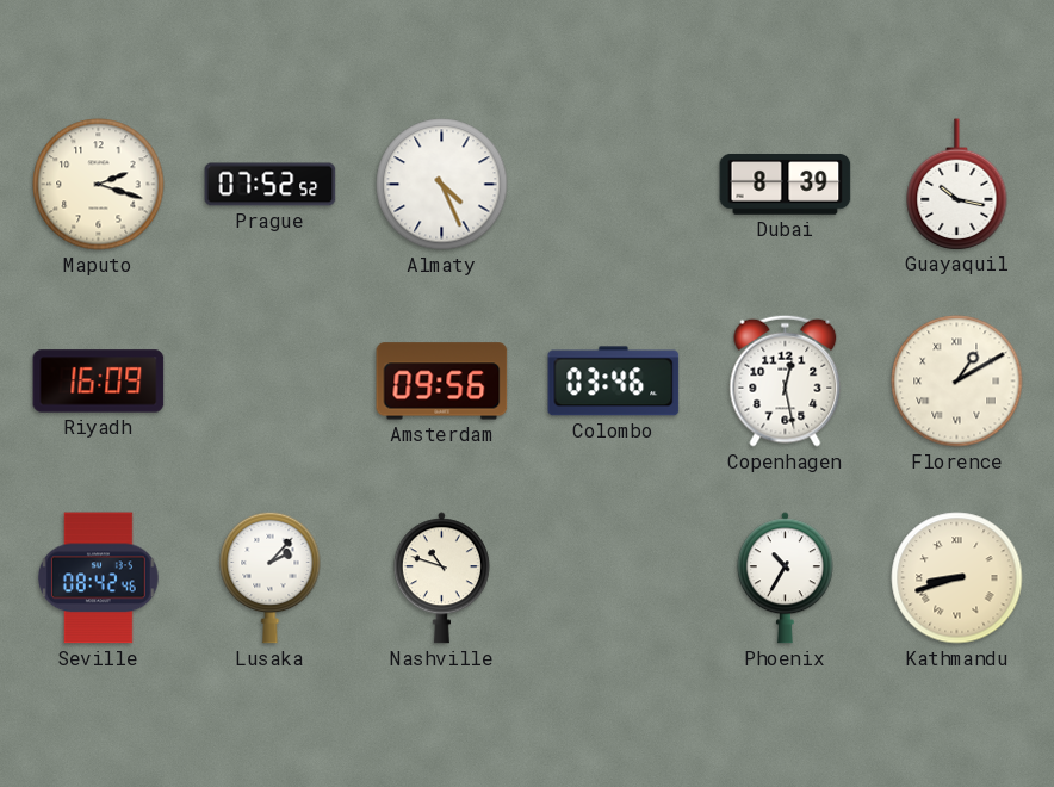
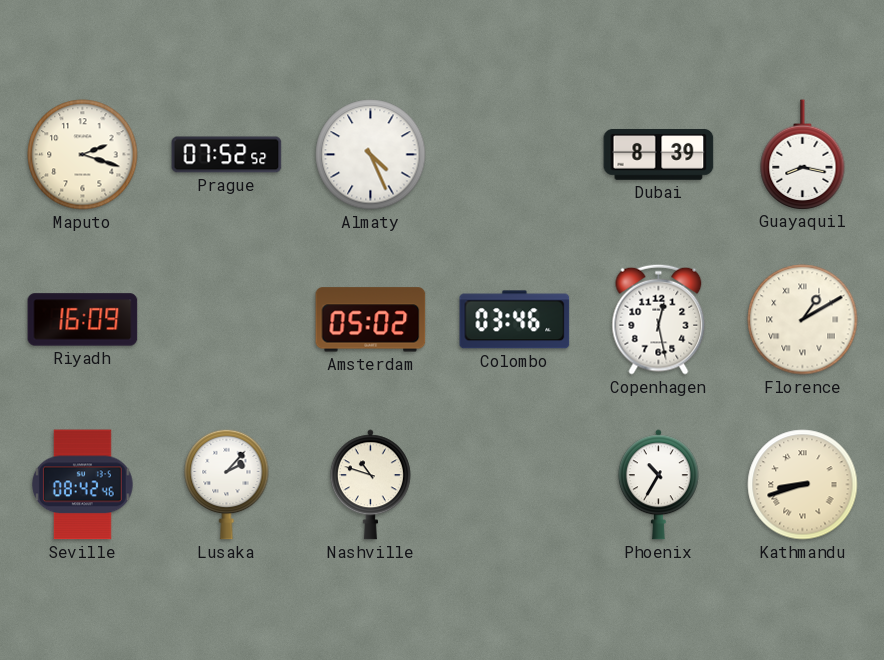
Guayaquil: 10:17 -> 8:17
Amsterdam: 09:56 -> 05:02
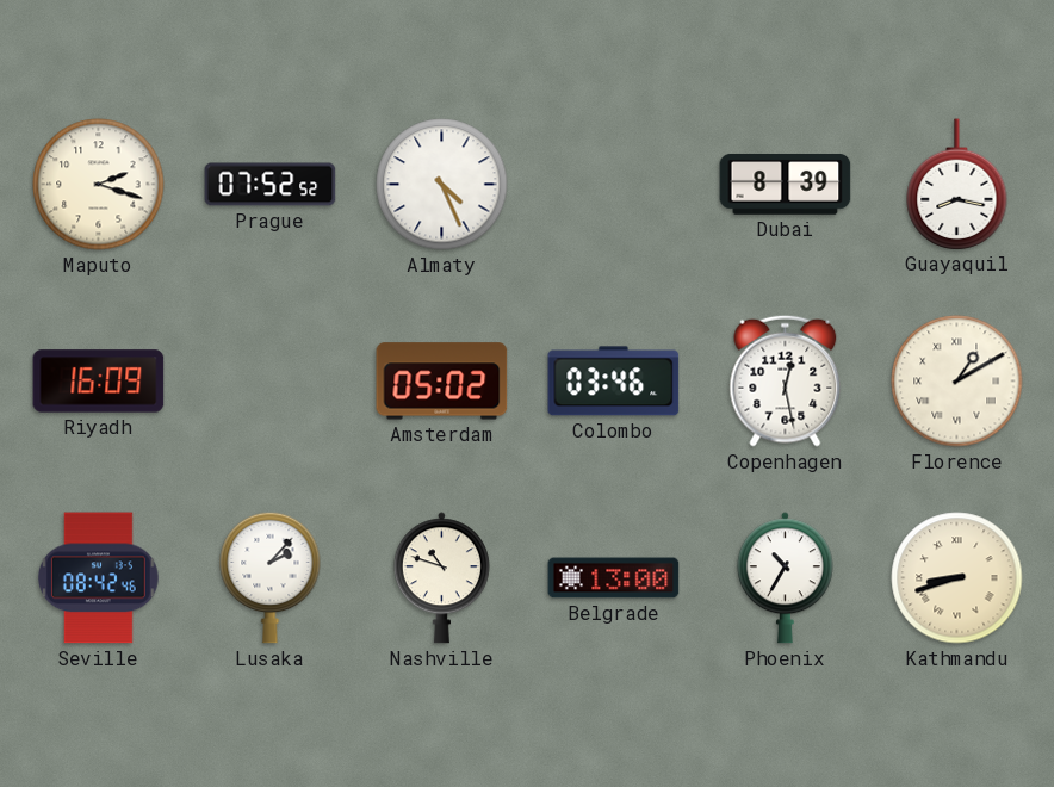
Belgrade: none -> 13:00
